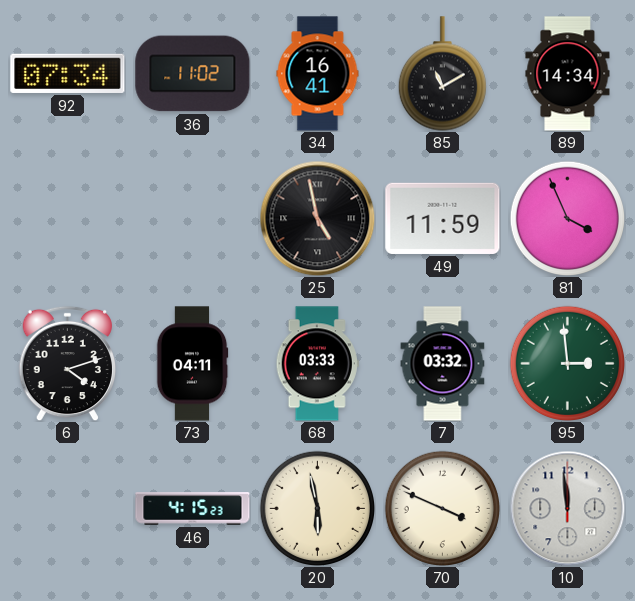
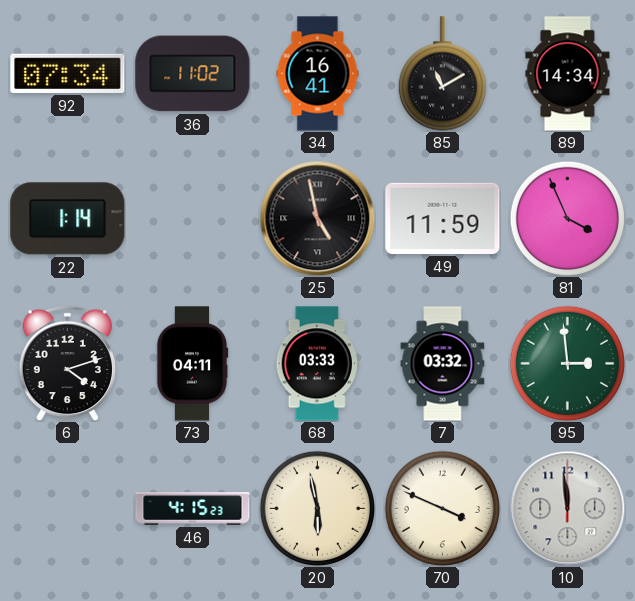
22: none -> 1:14
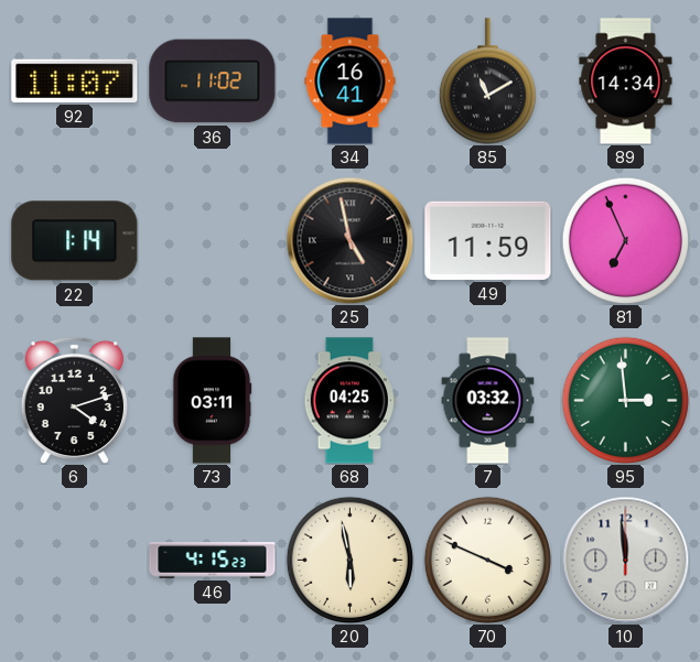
92: 07:34 -> 11:07
81: 3:56 -> 6:56
73: 04:11 -> 03:11
68: 03:33 -> 04:25
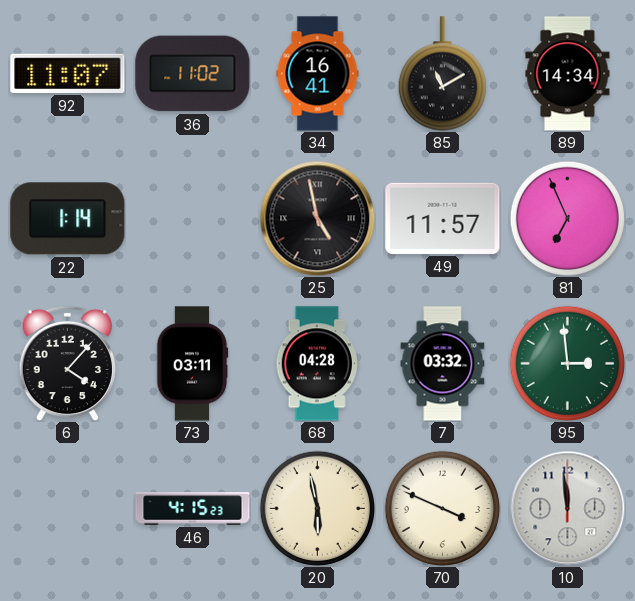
49: 11:59 -> 11:57
6: 4:12 -> 4:07
68: 04:25 -> 04:28
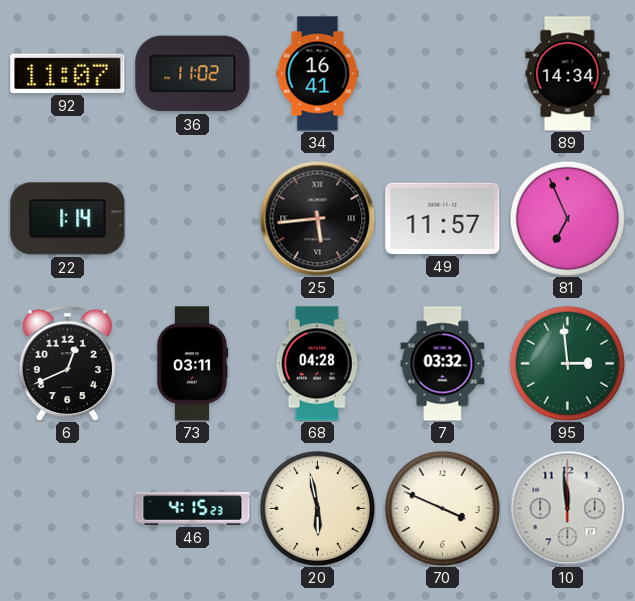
85: 11:10 -> none
25: 4:58 -> 5:44
6: 4:07 -> 12:41
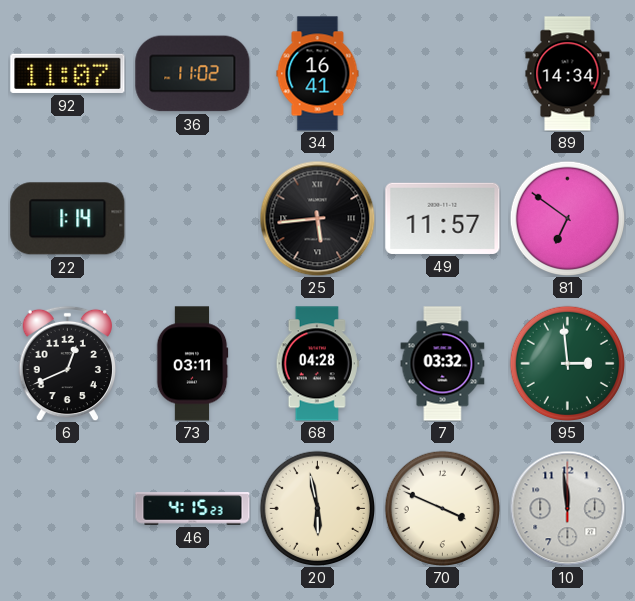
81: 6:56 -> 6:51
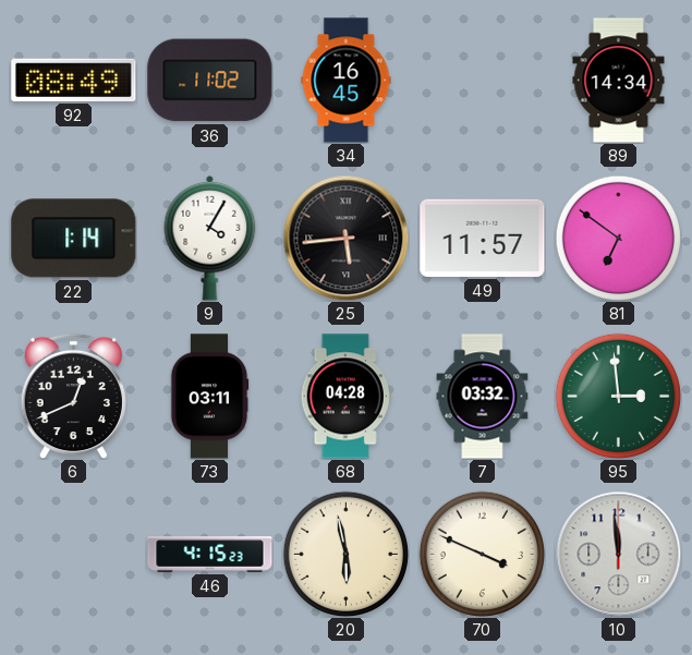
92: 11:07 -> 08:49
34: 16:41 -> 16:45
9: none -> 4:05
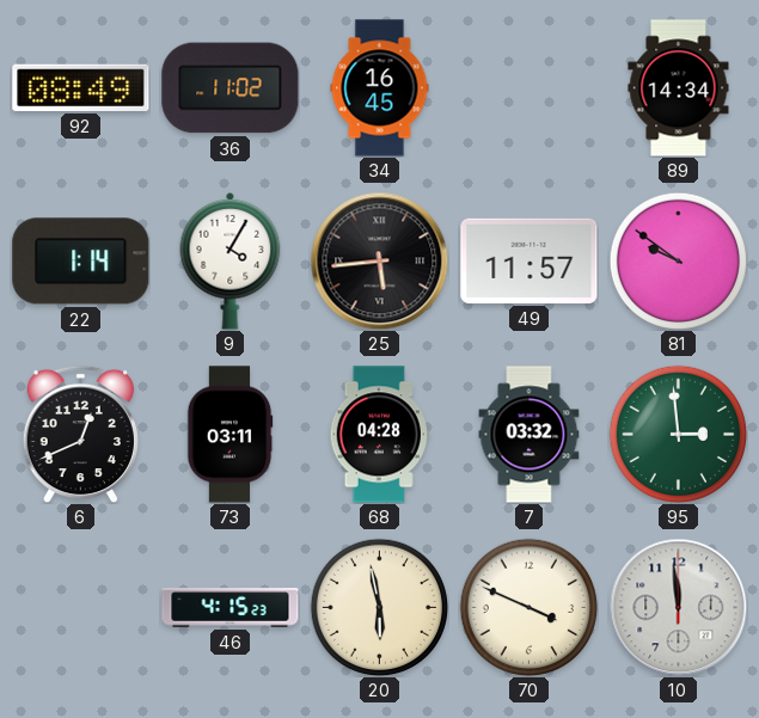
81: 6:51 -> 9:51
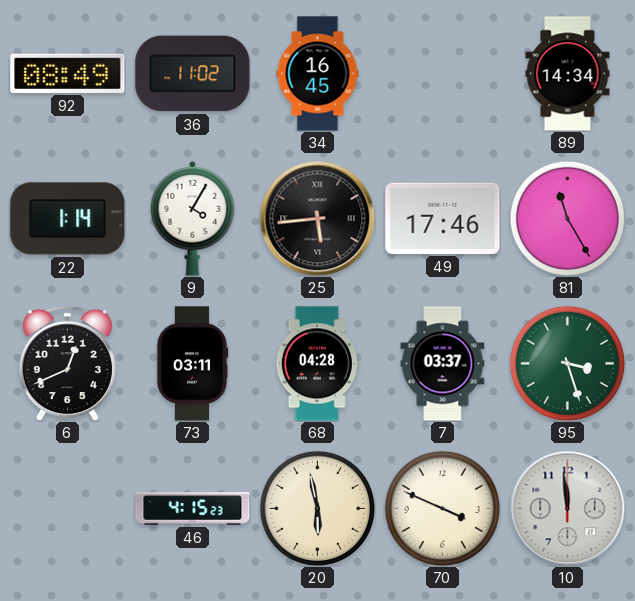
49: 11:57 -> 17:46
81: 9:51 -> 11:25
7: 03:32 -> 03:37
95: 2:59 -> 3:27
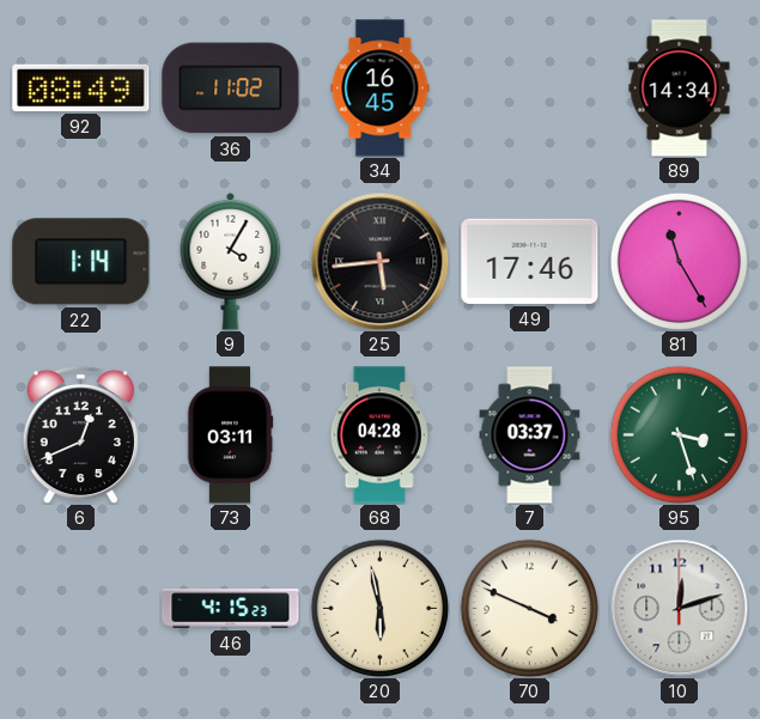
10: 11:59 -> 12:12
